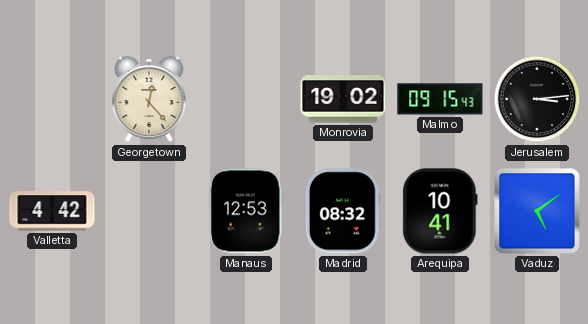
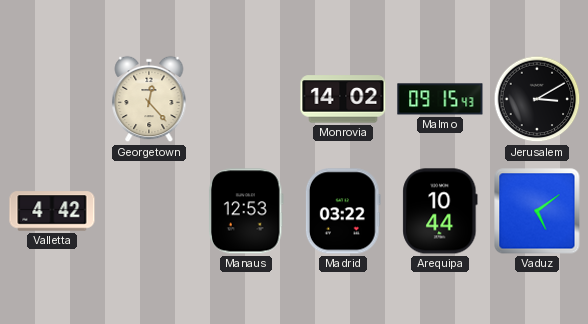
Monrovia: 19:02 -> 14:02
Jerusalem: 3:14 -> 3:10
Madrid: 08:32 -> 03:22
Arequipa: 10:41 -> 10:44
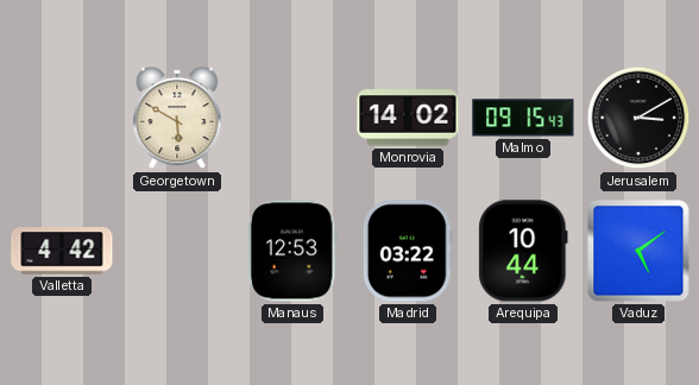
Georgetown: 12:23 -> 5:50
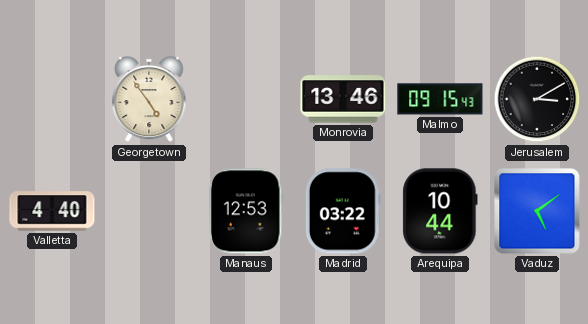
Georgetown: 5:50 -> 4:54
Monrovia: 14:02 -> 13:46
Valletta: 4:42 -> 4:40
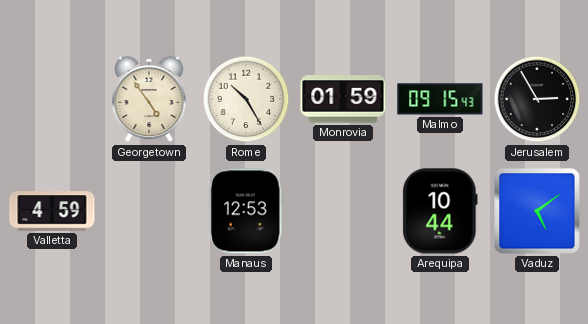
Rome: none -> 10:25
Monrovia: 13:46 -> 01:59
Jerusalem: 3:10 -> 2:55
Valletta: 4:40 -> 4:59
Madrid: 03:22 -> none
